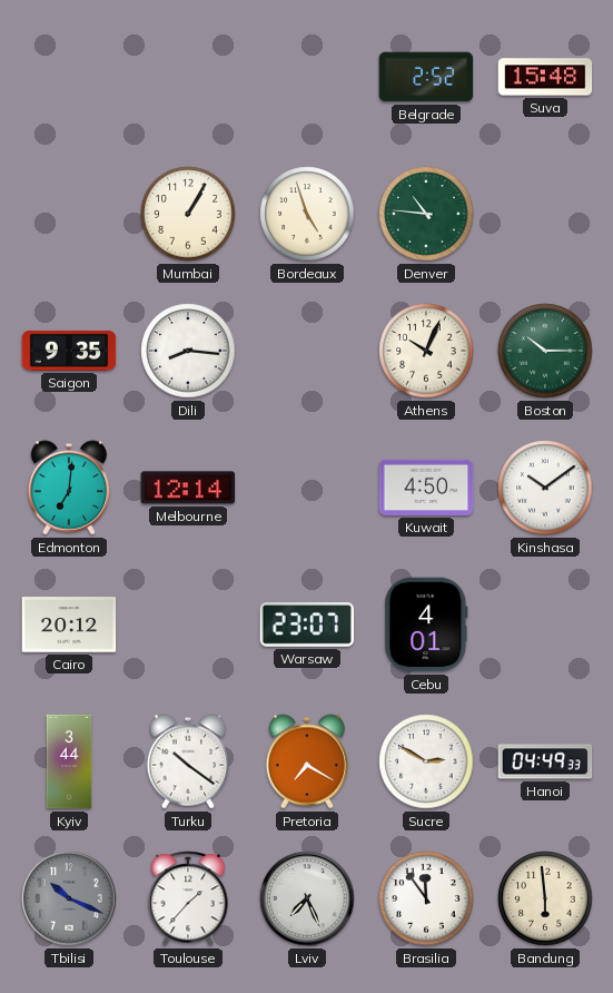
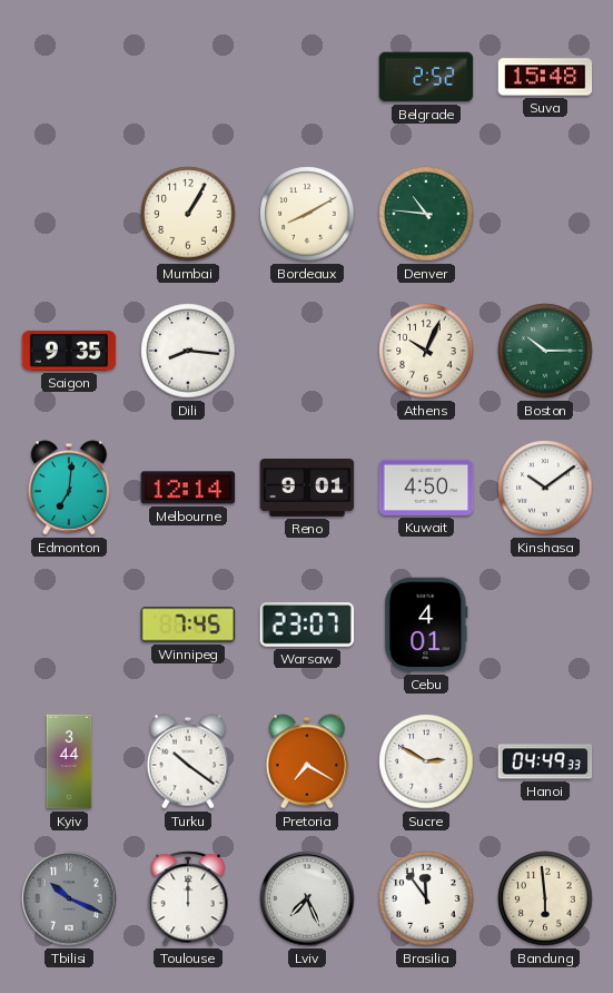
Bordeaux: 4:57 -> 8:10
Reno: none -> 9:01
Cairo: 20:12 -> none
Winnipeg: none -> 7:45
Toulouse: 1:37 -> 12:00
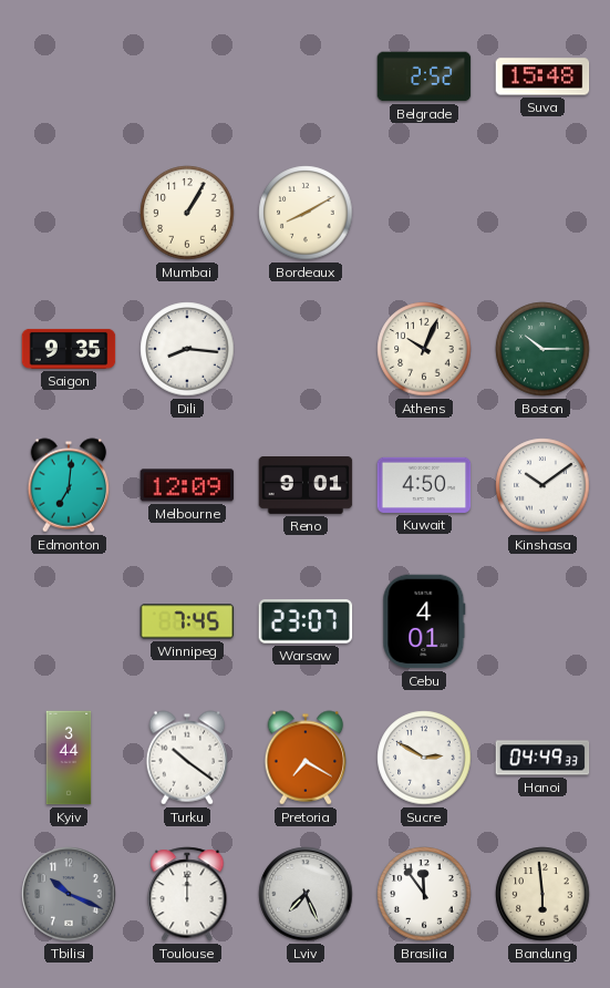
Denver: 10:46 -> none
Melbourne: 12:14 -> 12:09
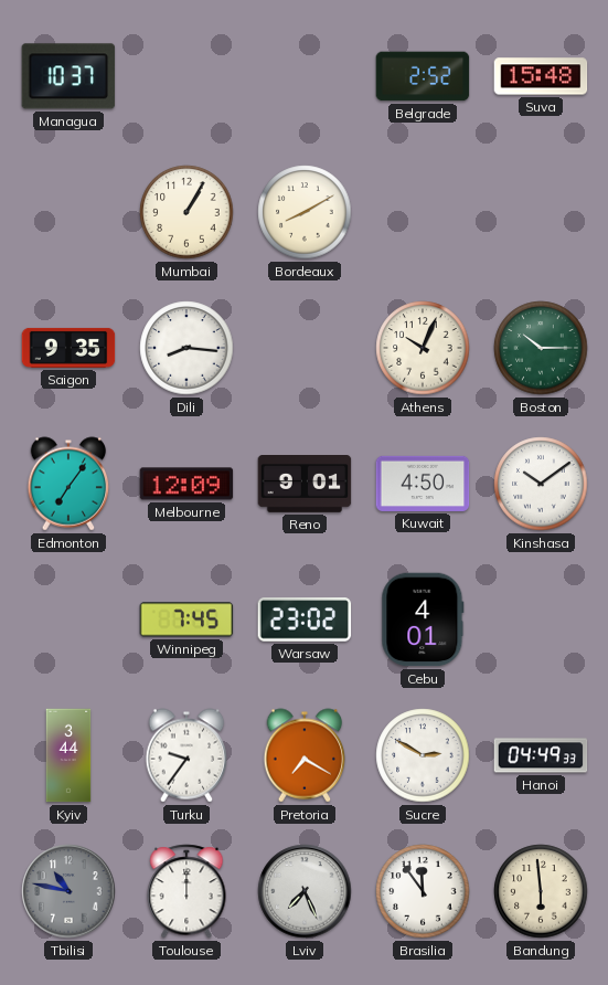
Managua: none -> 10:37
Edmonton: 7:01 -> 7:06
Warsaw: 23:07 -> 23:02
Turku: 10:21 -> 9:36
Tbilisi: 10:19 -> 10:47
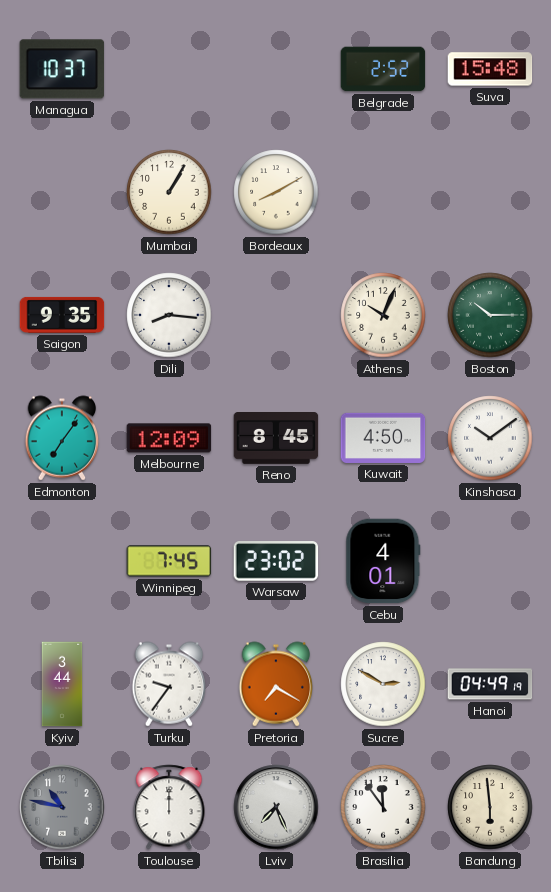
Reno: 9:01 -> 8:45
Hanoi: 04:49:33 -> 04:49:19
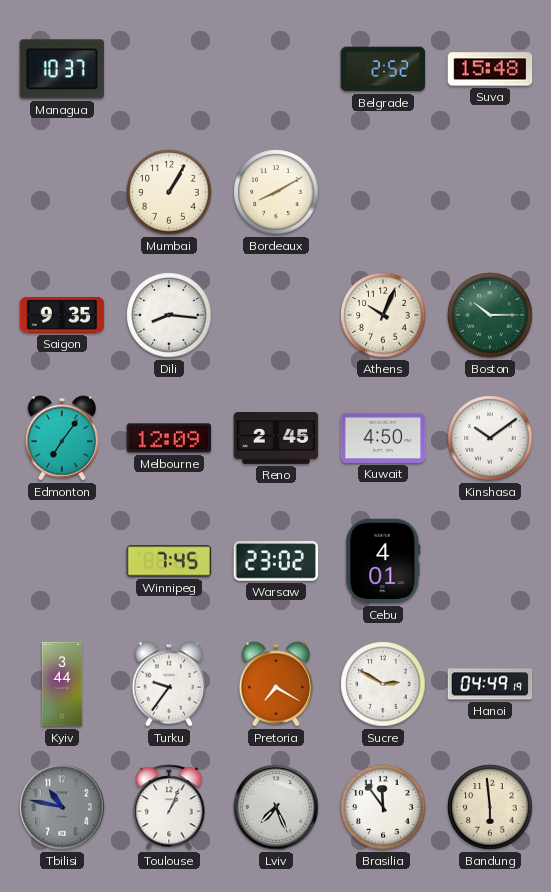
Reno: 8:45 -> 2:45
Toulouse: 12:00 -> 1:04
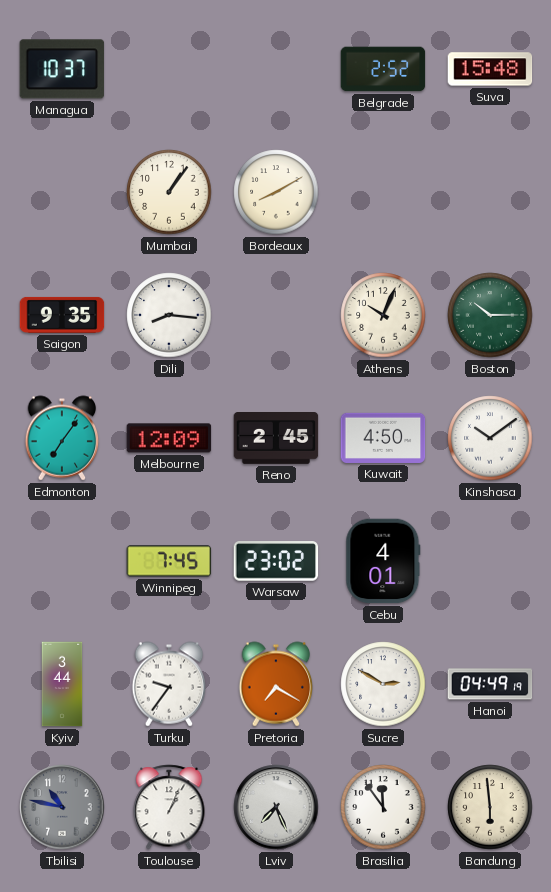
Mumbai: 1:05 -> 1:06
